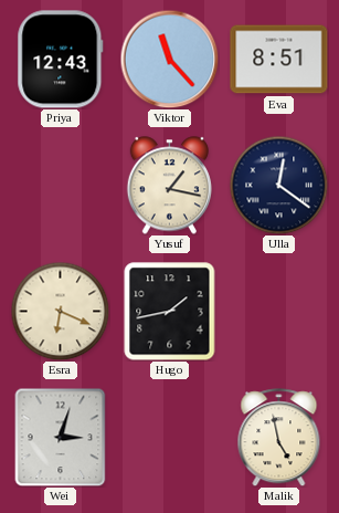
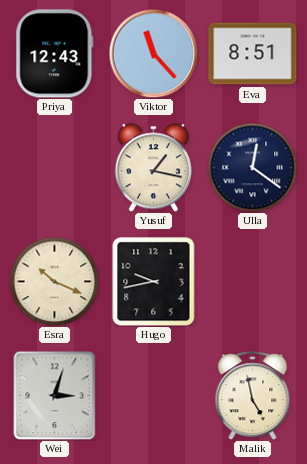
Esra: 6:19 -> 10:19
Hugo: 1:43 -> 9:43
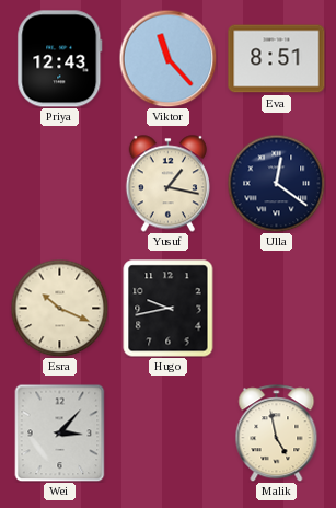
Wei: 3:03 -> 3:07
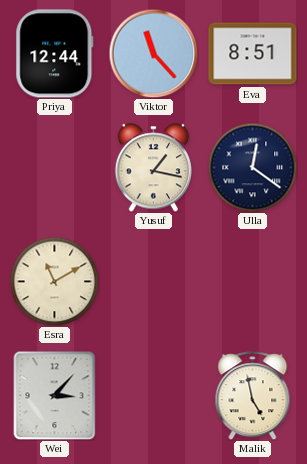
Priya: 12:43 -> 12:44
Esra: 10:19 -> 11:10
Hugo: 9:43 -> none
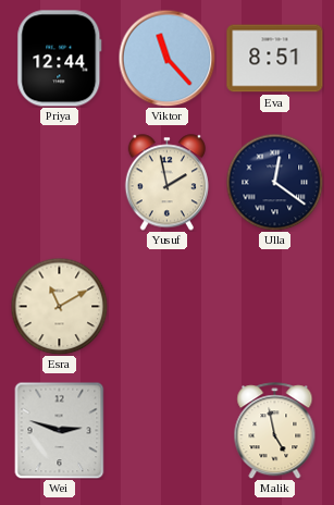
Yusuf: 1:17 -> 1:58
Wei: 3:07 -> 2:48
